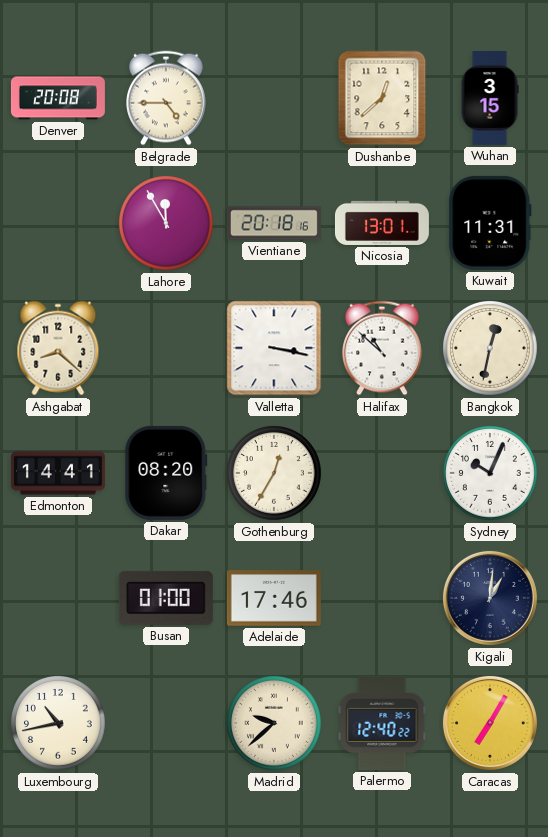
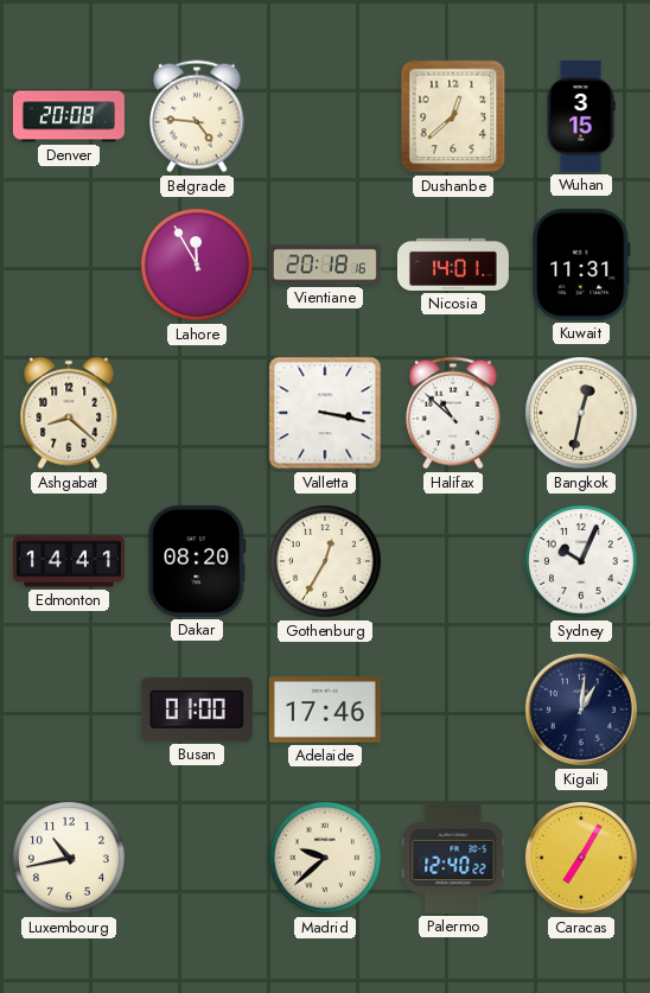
Belgrade: 4:45 -> 4:46
Nicosia: 13:01 -> 14:01
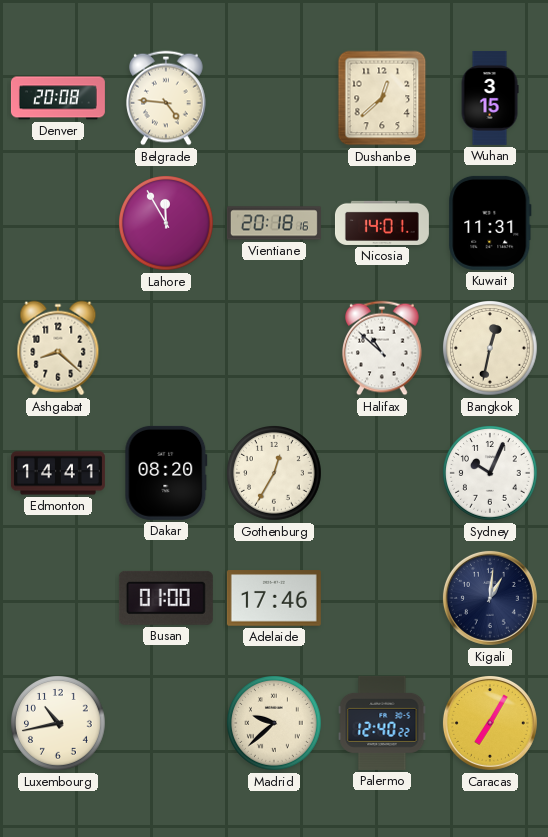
Valletta: 3:17 -> none
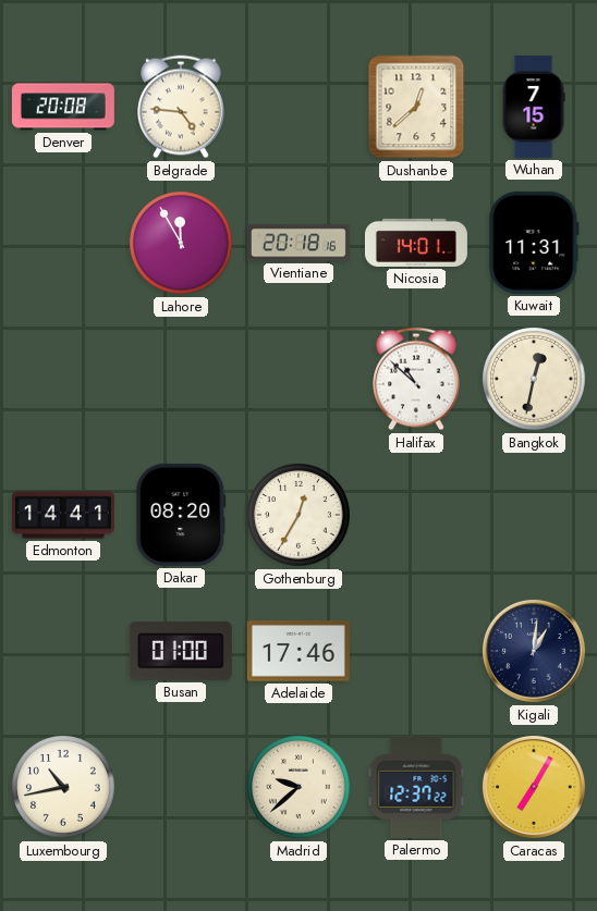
Wuhan: 3:15 -> 7:15
Ashgabat: 8:22 -> none
Sydney: 10:04 -> none
Palermo: 12:40 -> 12:37
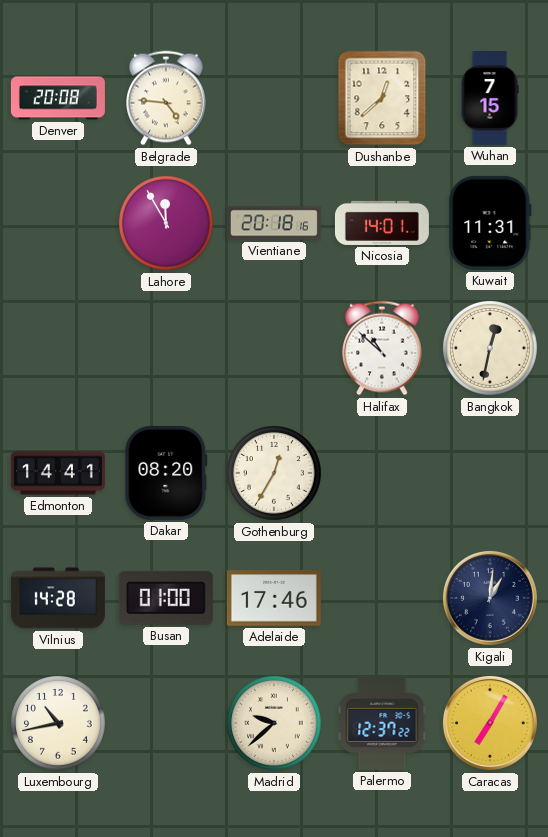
Vilnius: none -> 14:28
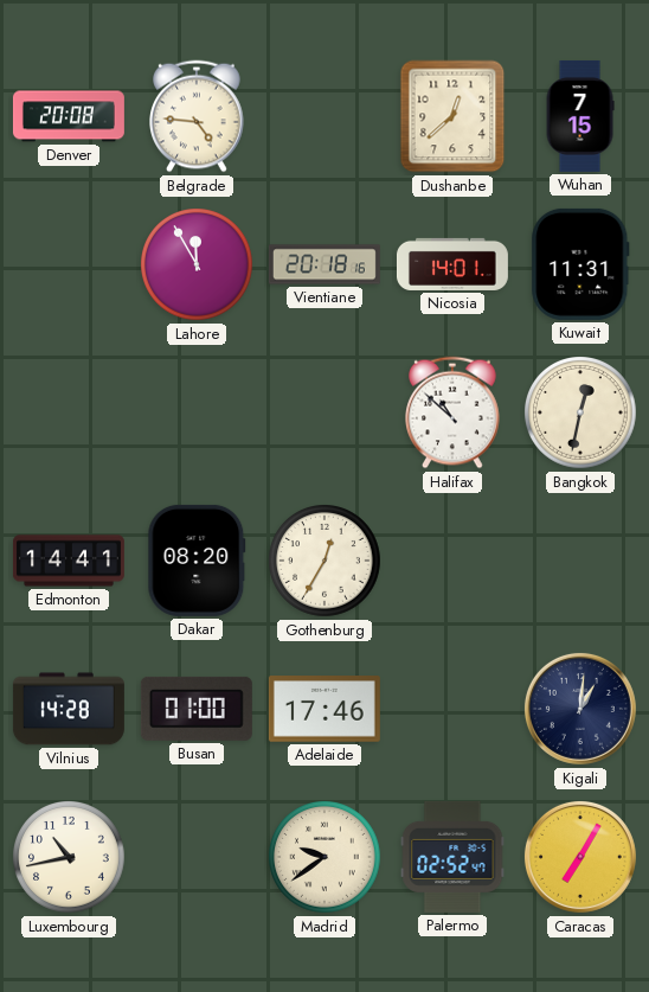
Madrid: 9:38 -> 9:39
Palermo: 12:37 -> 02:52
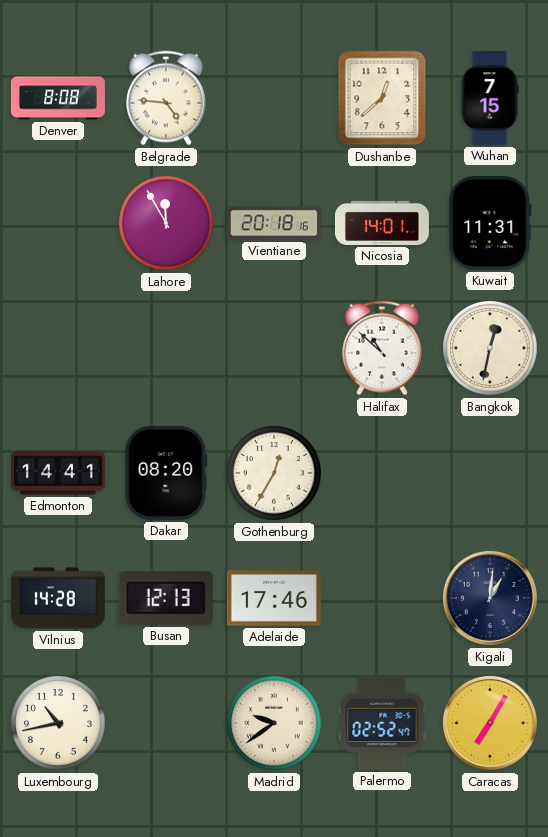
Denver: 20:08 -> 8:08
Busan: 01:00 -> 12:13
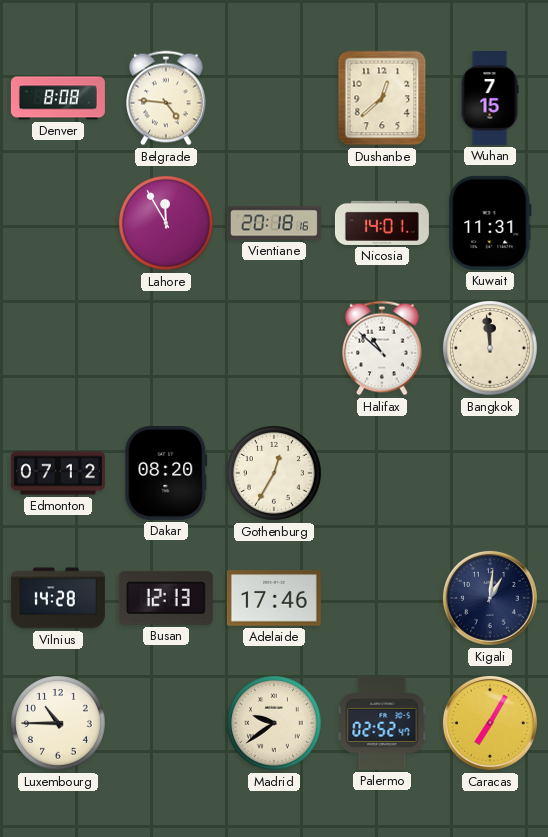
Bangkok: 12:32 -> 11:59
Edmonton: 14:41 -> 07:12
Luxembourg: 10:43 -> 10:45
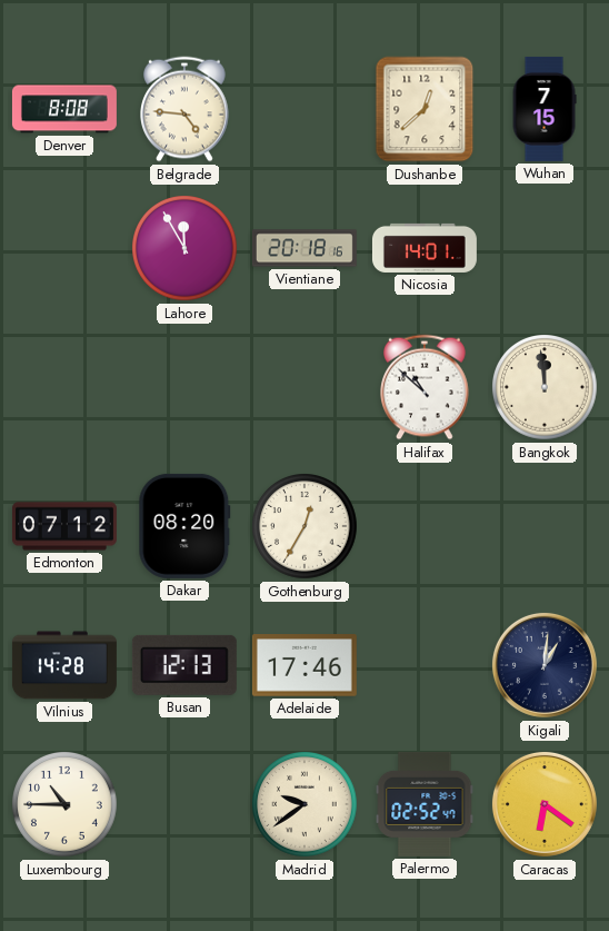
Kuwait: 11:31 -> none
Caracas: 7:05 -> 6:21
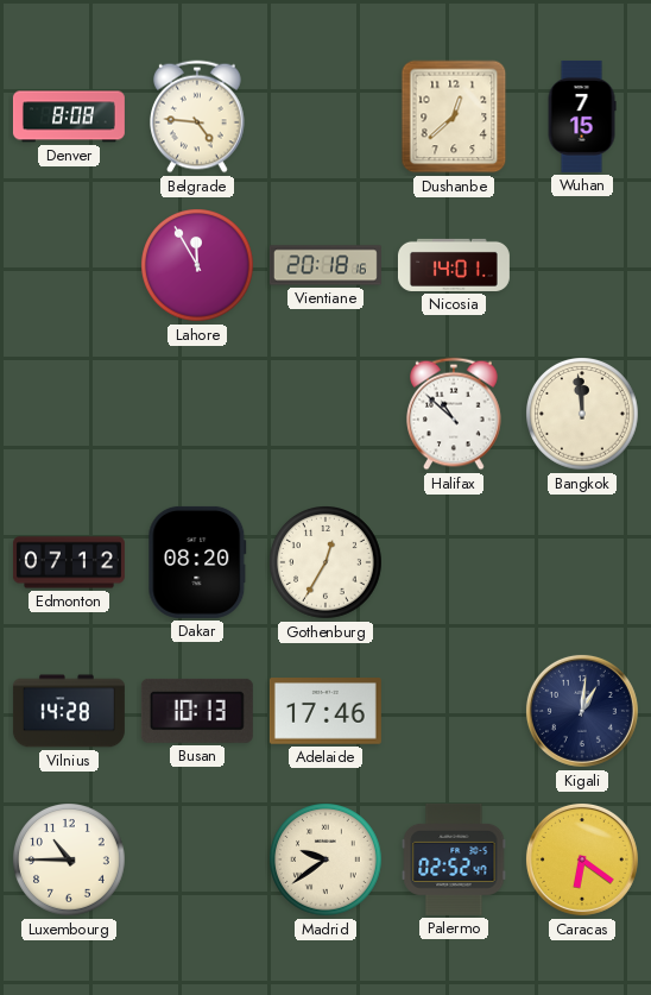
Busan: 12:13 -> 10:13
